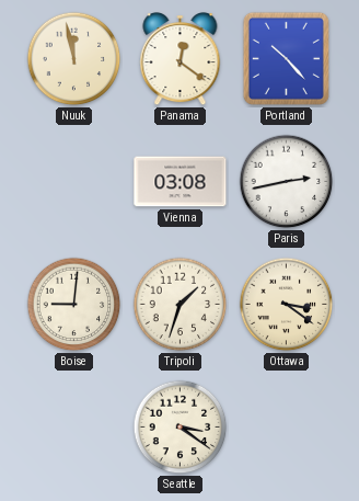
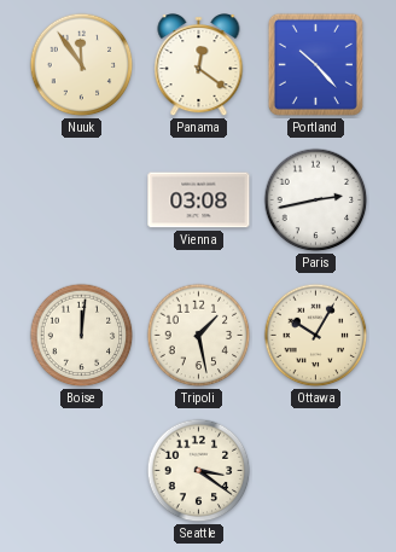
Nuuk: 11:58 -> 11:54
Boise: 9:01 -> 12:01
Tripoli: 1:33 -> 1:28
Ottawa: 3:21 -> 10:05
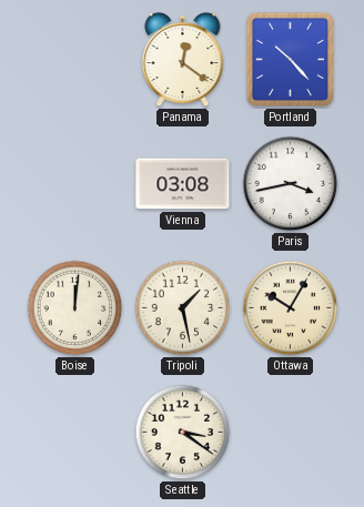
Nuuk: 11:54 -> none
Paris: 2:43 -> 3:43
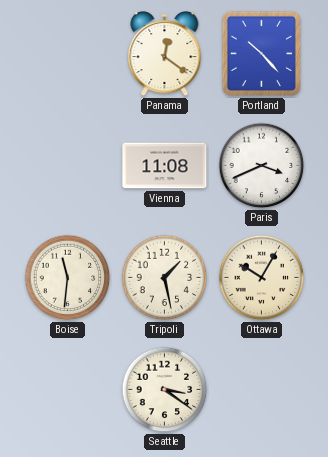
Vienna: 03:08 -> 11:08
Paris: 3:43 -> 3:41
Boise: 12:01 -> 11:31
